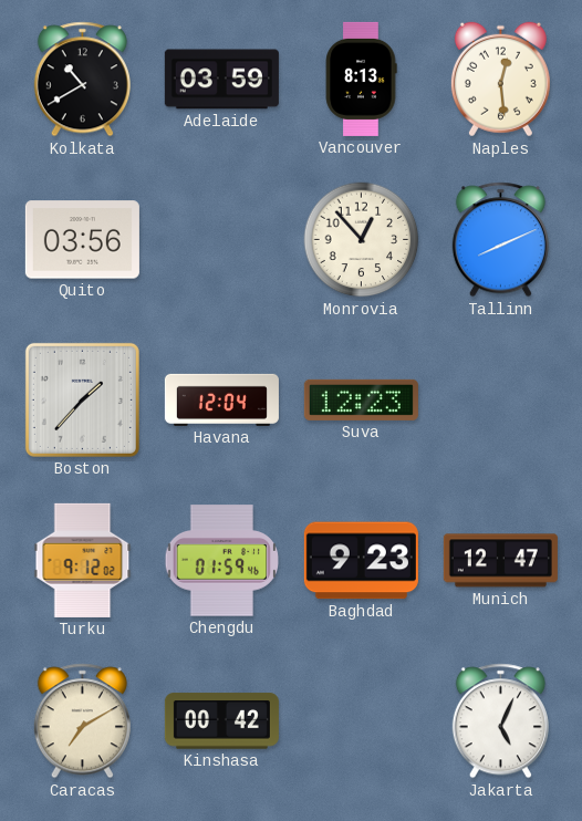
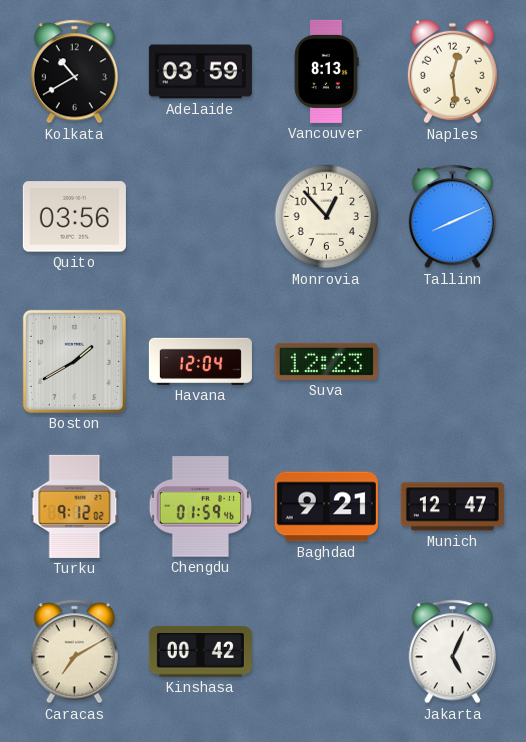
Boston: 1:37 -> 1:40
Baghdad: 9:23 -> 9:21
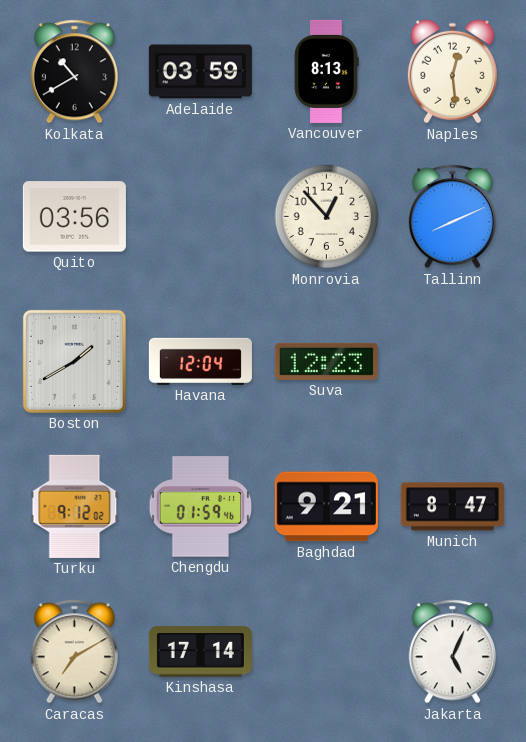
Munich: 12:47 -> 8:47
Kinshasa: 00:42 -> 17:14
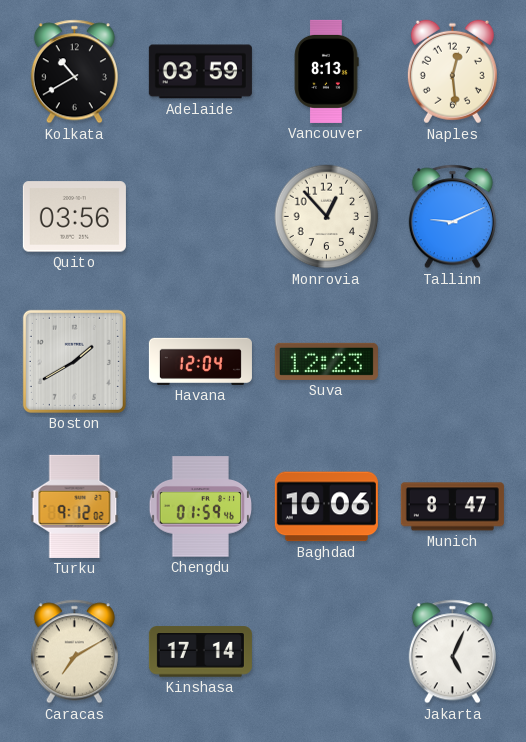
Tallinn: 8:11 -> 9:11
Baghdad: 9:21 -> 10:06
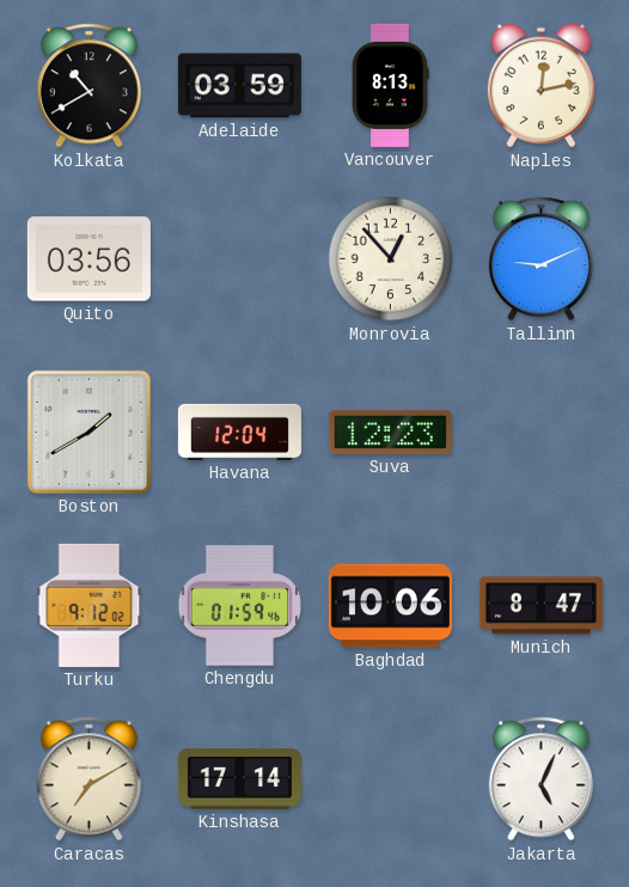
Naples: 12:29 -> 12:13
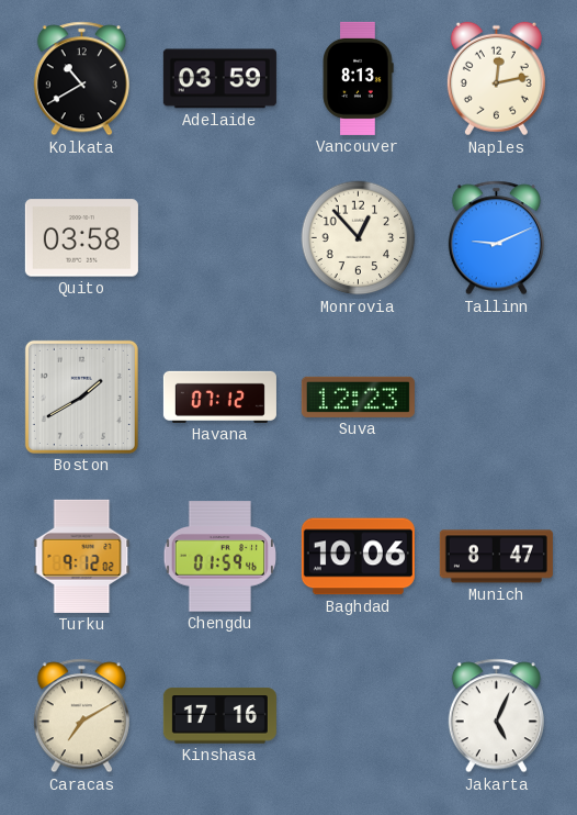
Quito: 03:56 -> 03:58
Havana: 12:04 -> 07:12
Kinshasa: 17:14 -> 17:16
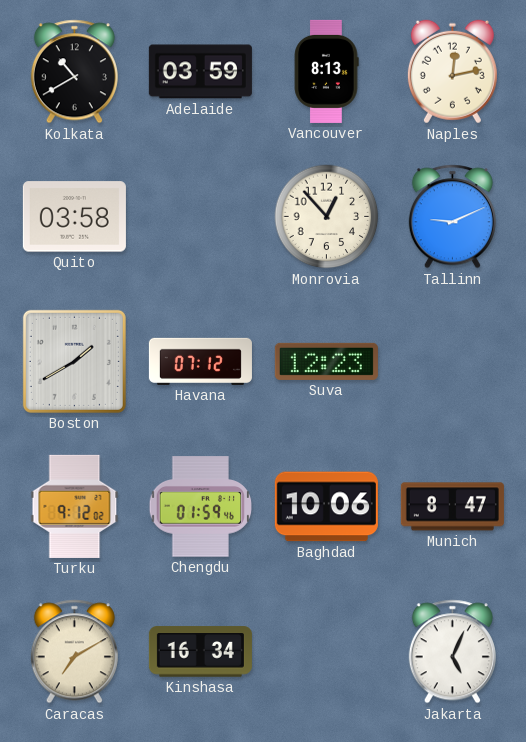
Kinshasa: 17:16 -> 16:34
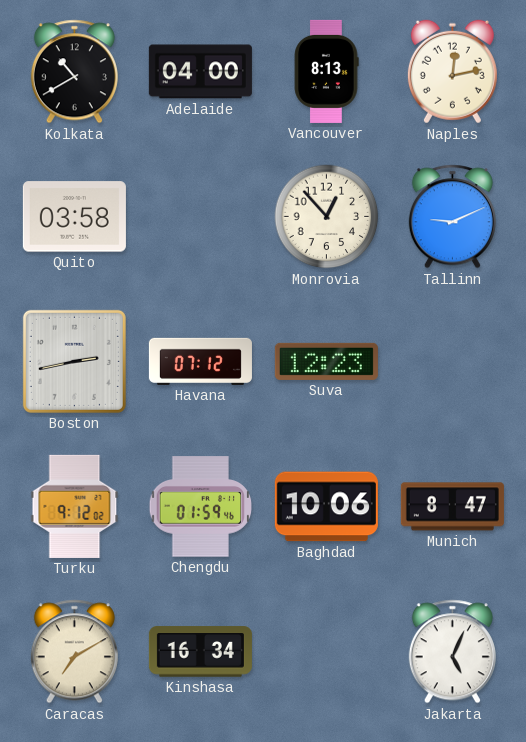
Adelaide: 03:59 -> 04:00
Boston: 1:40 -> 2:43
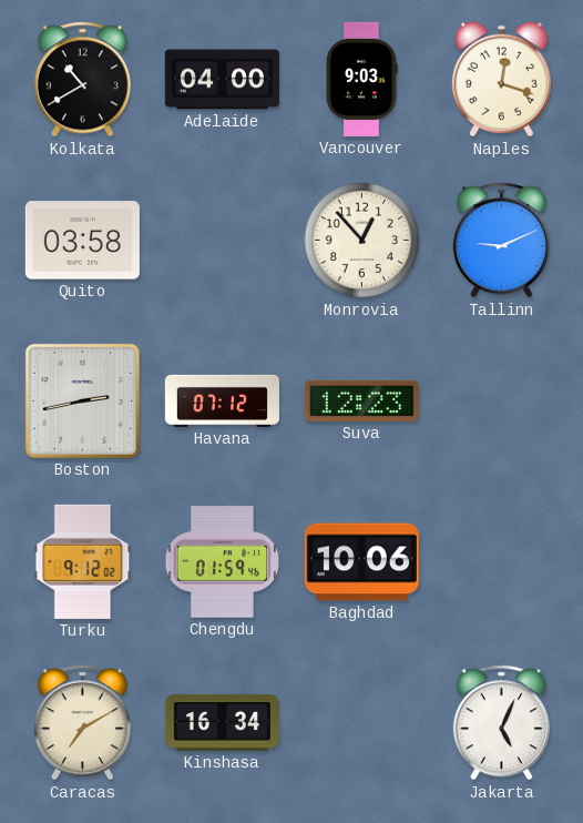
Vancouver: 8:13 -> 9:03
Naples: 12:13 -> 12:18
Munich: 8:47 -> none
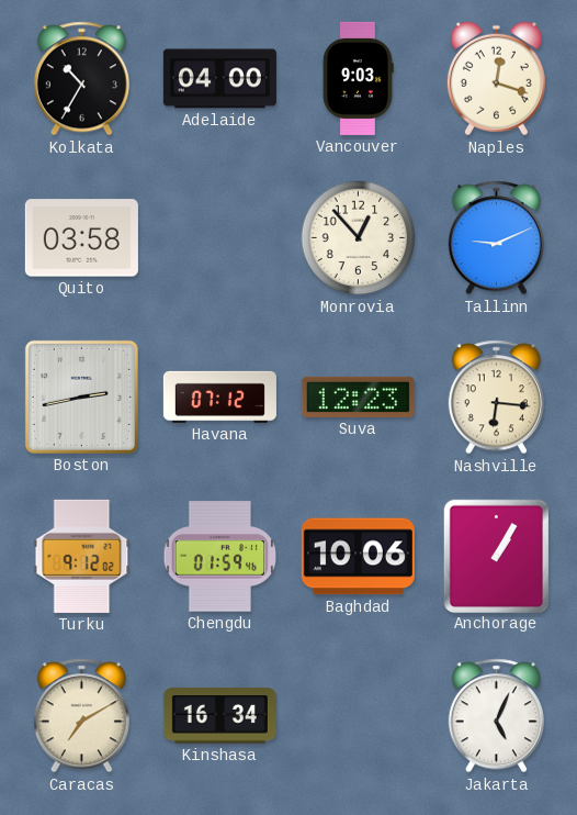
Kolkata: 10:40 -> 10:35
Nashville: none -> 6:16
Anchorage: none -> 1:05
